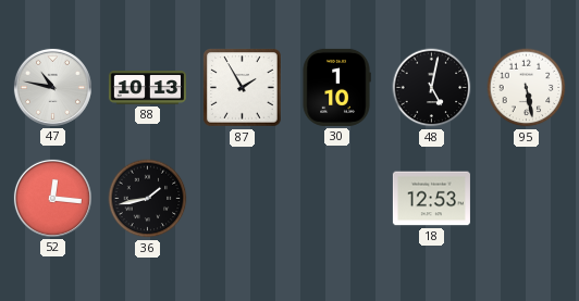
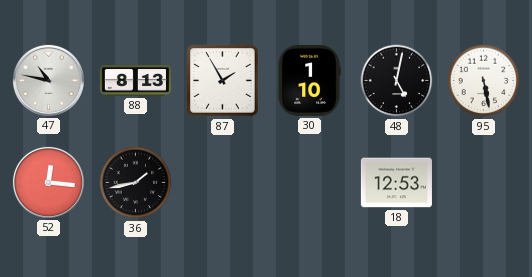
88: 10:13 -> 8:13
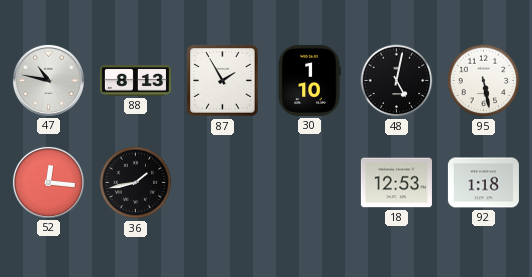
92: none -> 1:18
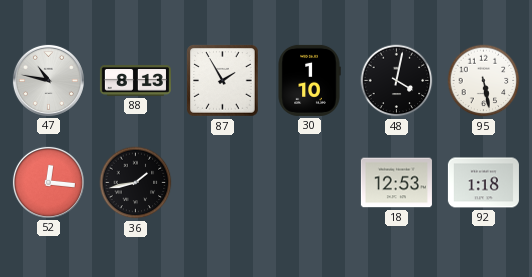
48: 5:02 -> 4:02
